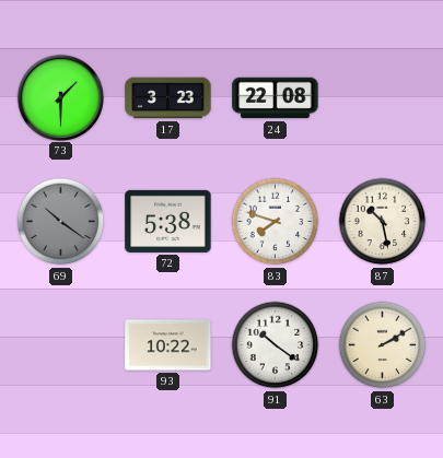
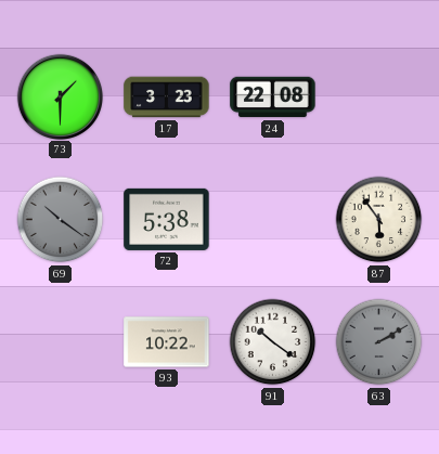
83: 7:48 -> none
87: 10:28 -> 5:54
63 dial: cream -> grey
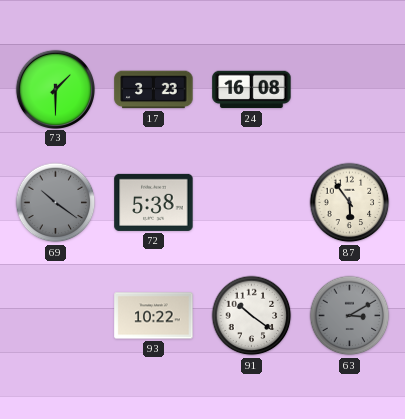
24: 22:08 -> 16:08
63: 2:10 -> 3:10
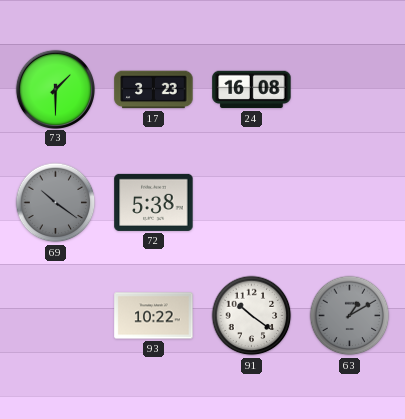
87: 5:54 -> none
63: 3:10 -> 1:10
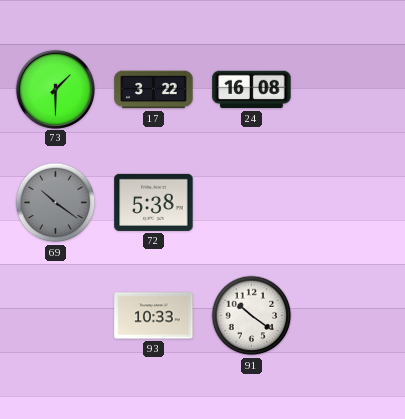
17: 3:23 -> 3:22
93: 10:22 -> 10:33
63: 1:10 -> none
